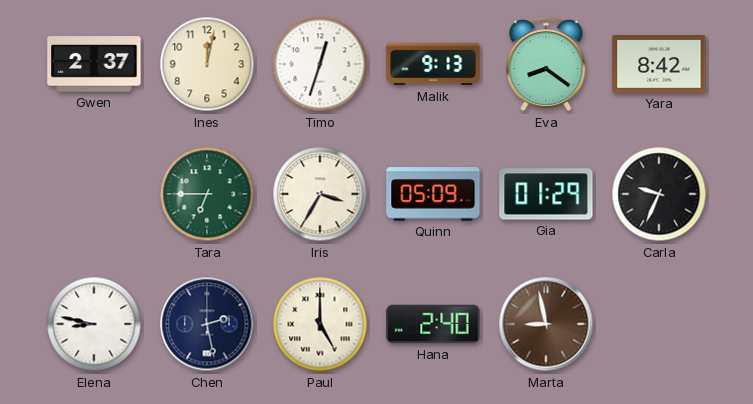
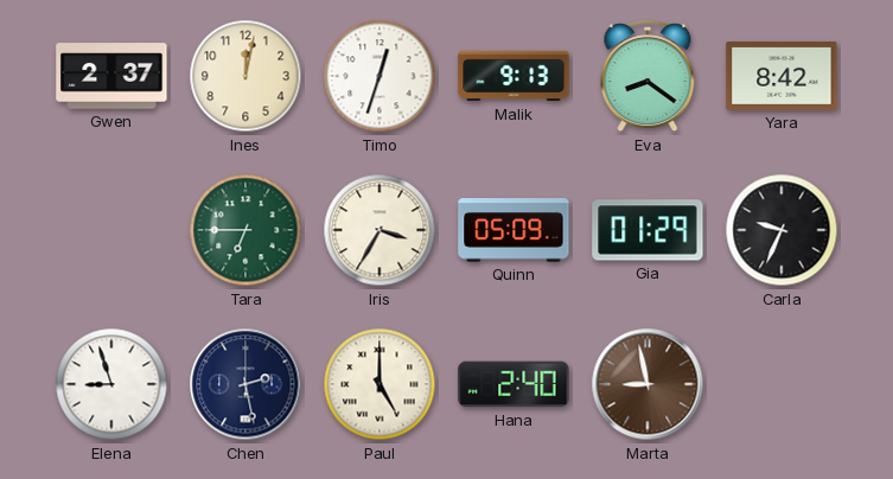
Elena: 8:47 -> 8:57
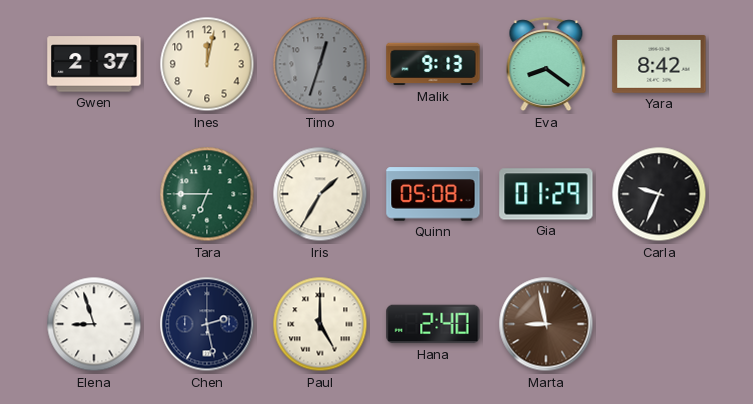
Timo dial: white -> grey
Iris: 3:35 -> 1:35
Quinn: 05:09 -> 05:08
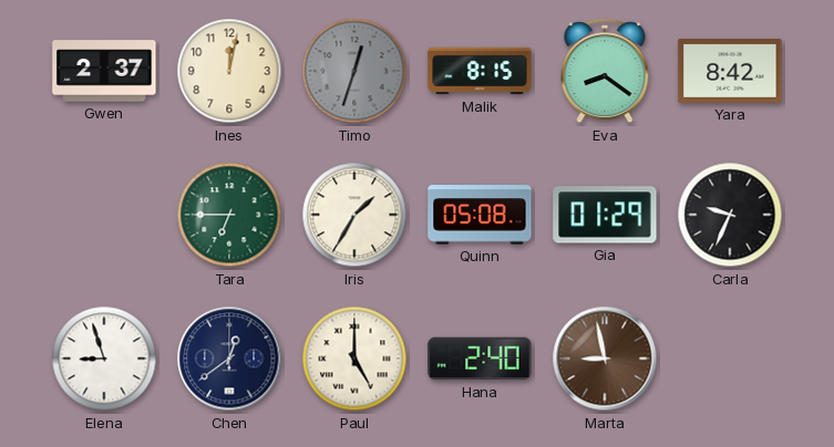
Malik: 9:13 -> 8:15
Chen: 2:28 -> 12:39
